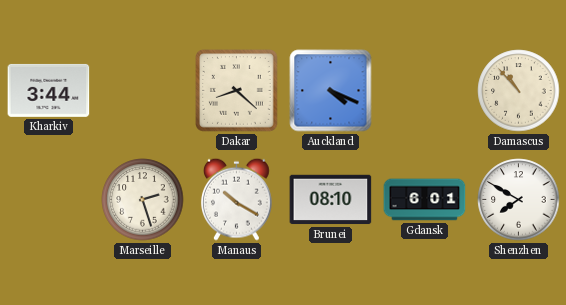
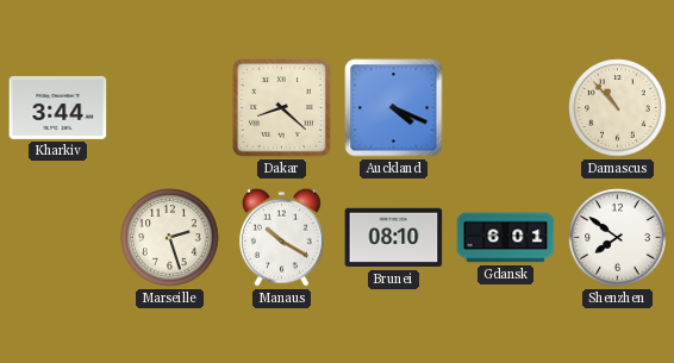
Shenzhen: 7:50 -> 7:51
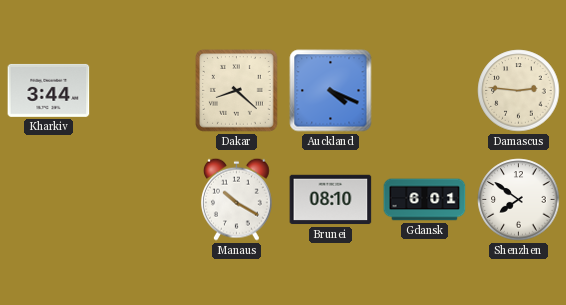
Damascus: 10:53 -> 2:46
Marseille: 2:27 -> none
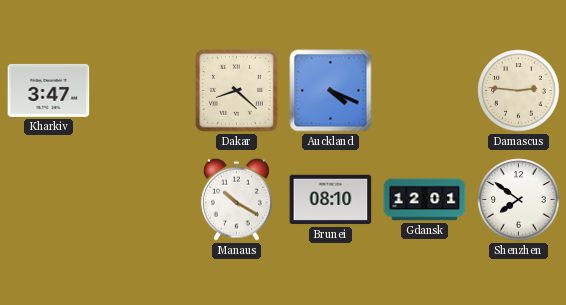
Kharkiv: 3:44 -> 3:47
Gdansk: 6:01 -> 12:01
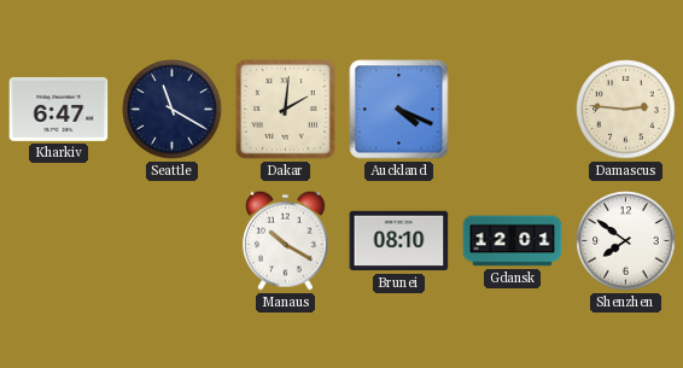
Kharkiv: 3:47 -> 6:47
Seattle: none -> 11:20
Dakar: 8:22 -> 2:01
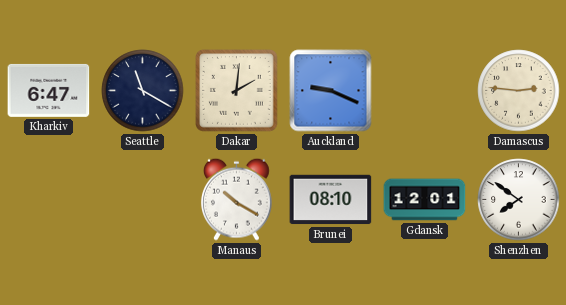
Auckland: 4:19 -> 9:19
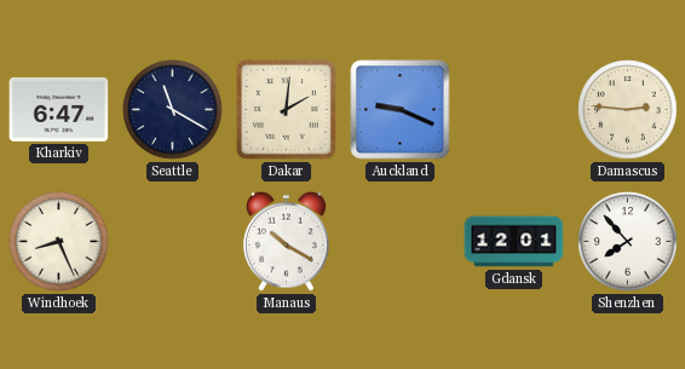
Windhoek: none -> 8:26
Brunei: 08:10 -> none
Shenzhen: 7:51 -> 7:53
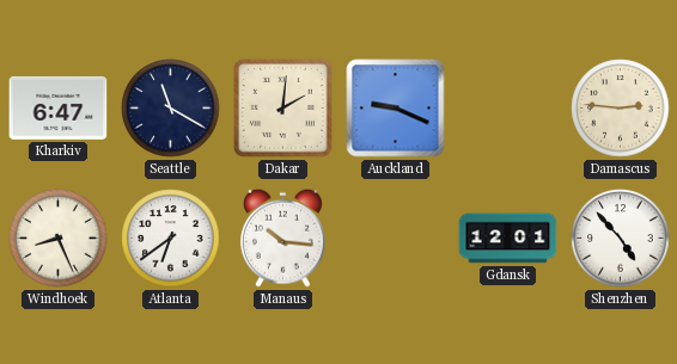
Atlanta: none -> 6:39
Manaus: 10:20 -> 10:16
Shenzhen: 7:53 -> 4:53
